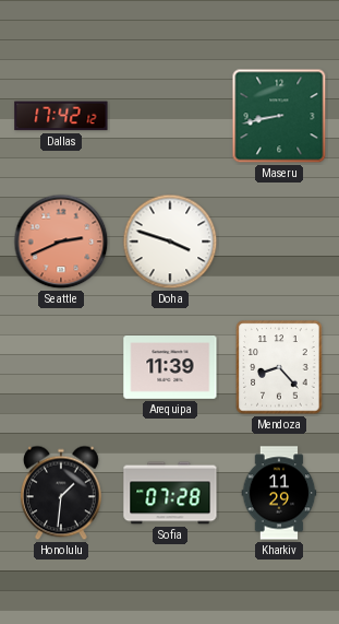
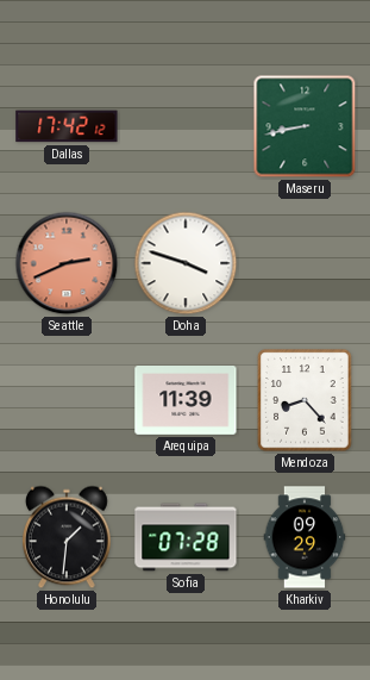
Kharkiv: 11:29 -> 09:29
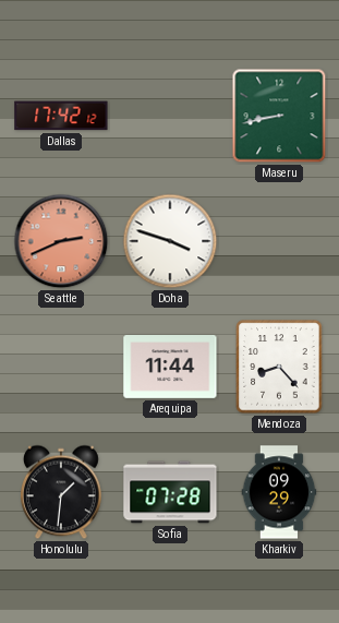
Arequipa: 11:39 -> 11:44
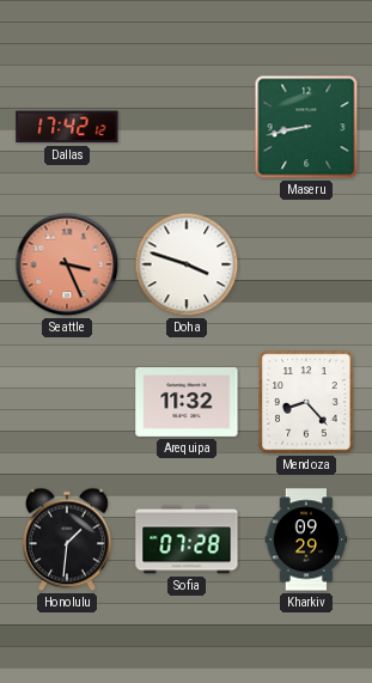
Seattle: 2:41 -> 3:26
Arequipa: 11:44 -> 11:32
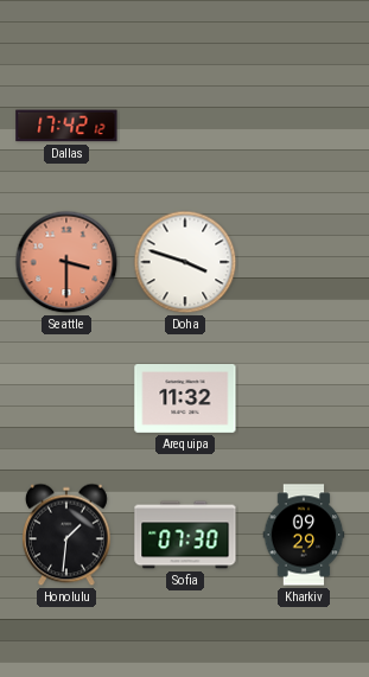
Maseru: 8:43 -> none
Seattle: 3:26 -> 3:30
Mendoza: 8:23 -> none
Sofia: 07:28 -> 07:30
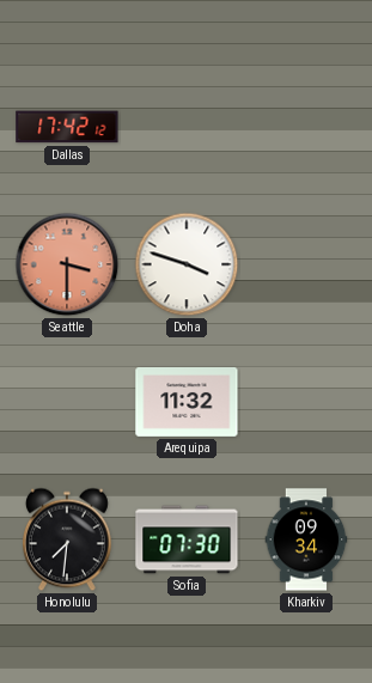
Honolulu: 1:31 -> 7:31
Kharkiv: 09:29 -> 09:34
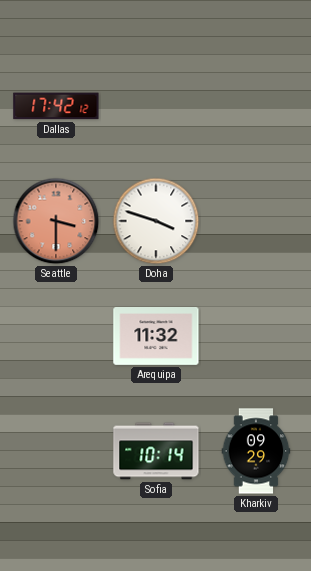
Honolulu: 7:31 -> none
Sofia: 07:30 -> 10:14
Kharkiv: 09:34 -> 09:29
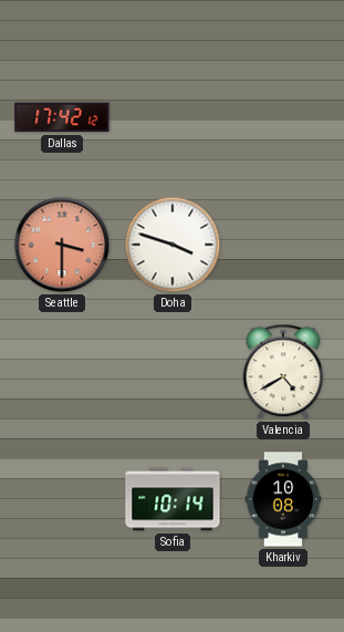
Arequipa: 11:32 -> none
Valencia: none -> 4:40
Kharkiv: 09:29 -> 10:08
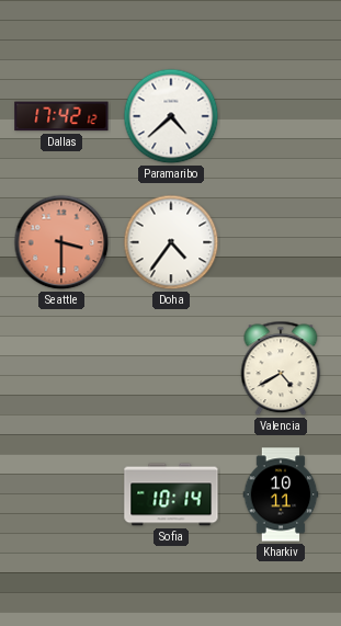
Paramaribo: none -> 4:38
Doha: 3:48 -> 4:36
Kharkiv: 10:08 -> 10:11
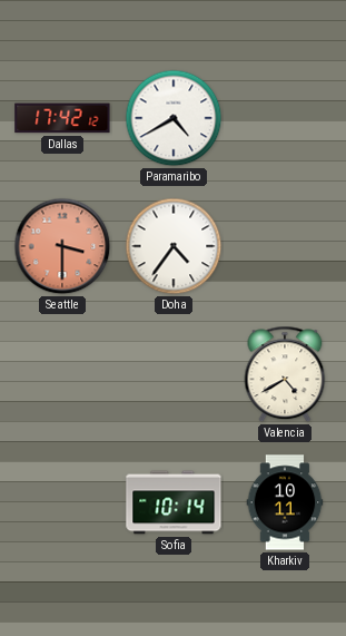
Paramaribo: 4:38 -> 4:40
